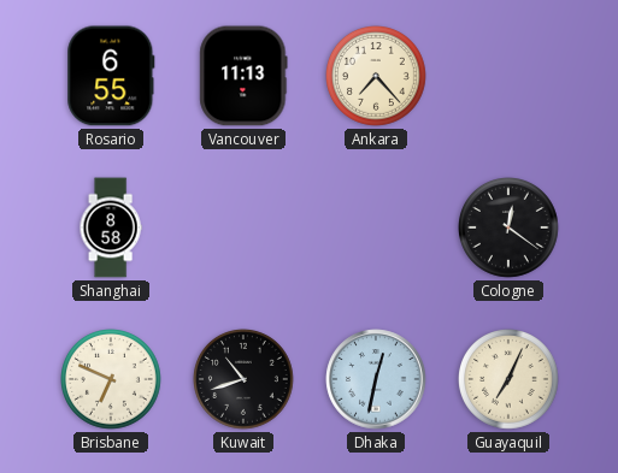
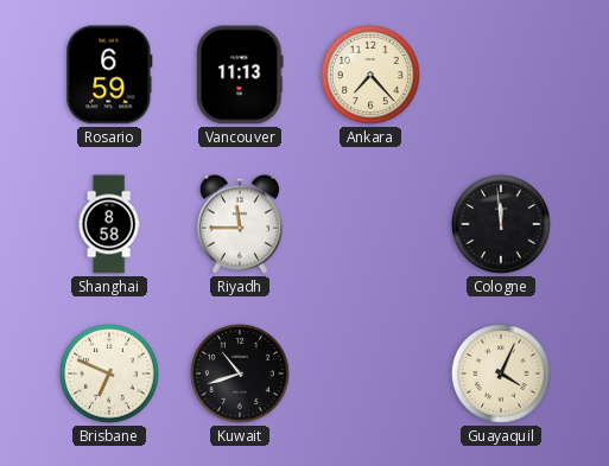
Rosario: 6:55 -> 6:59
Riyadh: none -> 11:45
Cologne: 12:21 -> 11:59
Dhaka: 12:32 -> none
Guayaquil: 7:04 -> 4:04
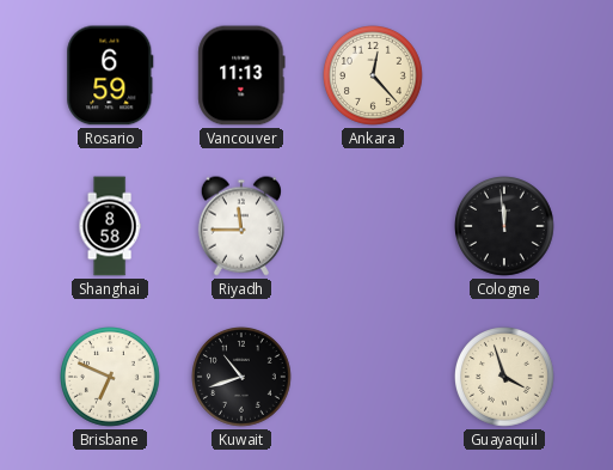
Ankara: 7:23 -> 12:23
Guayaquil: 4:04 -> 3:57
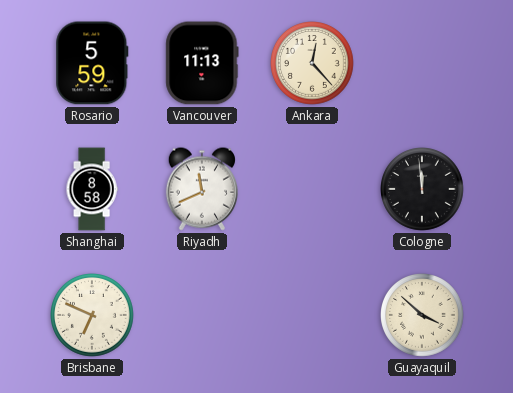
Rosario: 6:59 -> 5:59
Riyadh: 11:45 -> 11:41
Kuwait: 10:42 -> none
Guayaquil: 3:57 -> 3:52
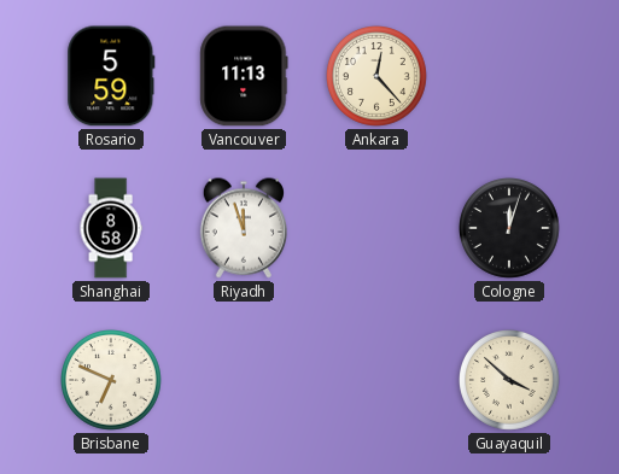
Riyadh: 11:41 -> 11:57
Cologne: 11:59 -> 12:03
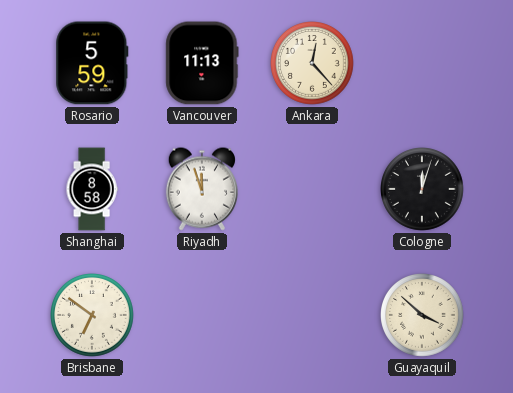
Brisbane: 6:49 -> 6:51
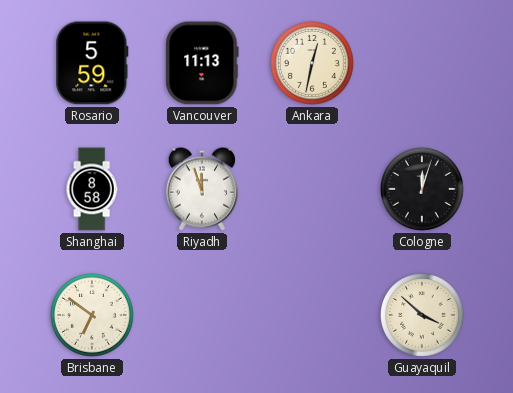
Ankara: 12:23 -> 12:32
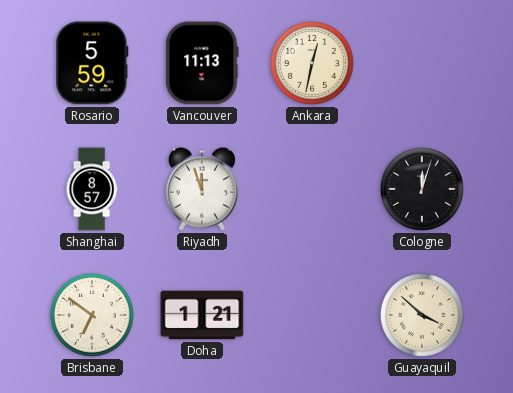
Shanghai: 8:58 -> 8:57
Doha: none -> 1:21
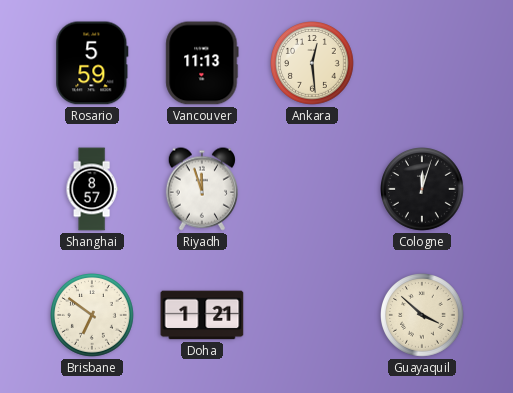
Ankara: 12:32 -> 12:29
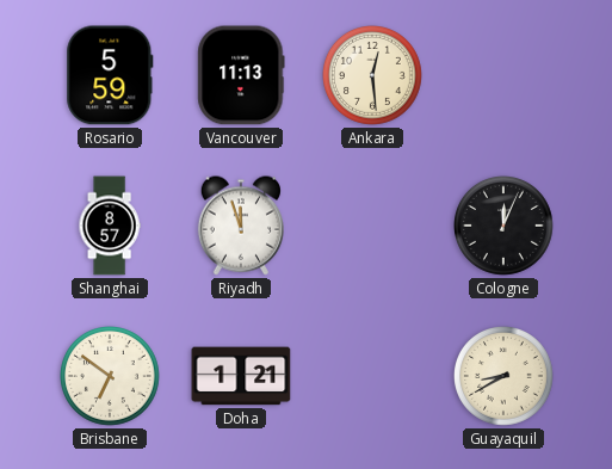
Cologne: 12:03 -> 12:04
Guayaquil: 3:52 -> 8:40
